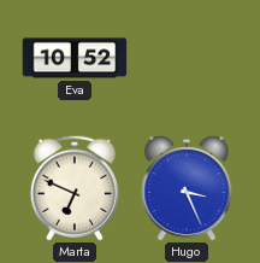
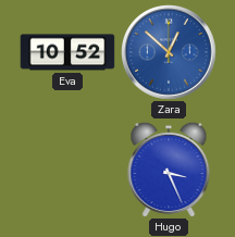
Zara: none -> 12:52
Marta: 6:49 -> none
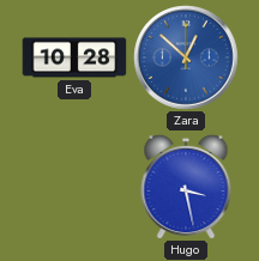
Eva: 10:52 -> 10:28
Hugo: 3:26 -> 3:28
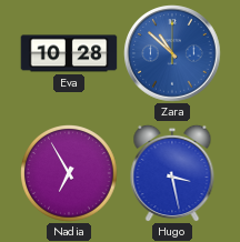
Zara: 12:52 -> 10:52
Nadia: none -> 6:55
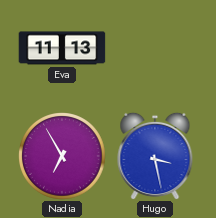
Eva: 10:28 -> 11:13
Zara: 10:52 -> none
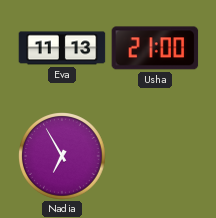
Usha: none -> 21:00
Hugo: 3:28 -> none
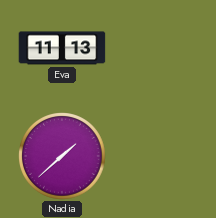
Usha: 21:00 -> none
Nadia: 6:55 -> 1:38
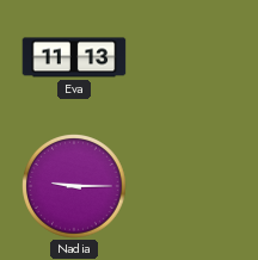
Nadia: 1:38 -> 9:15
